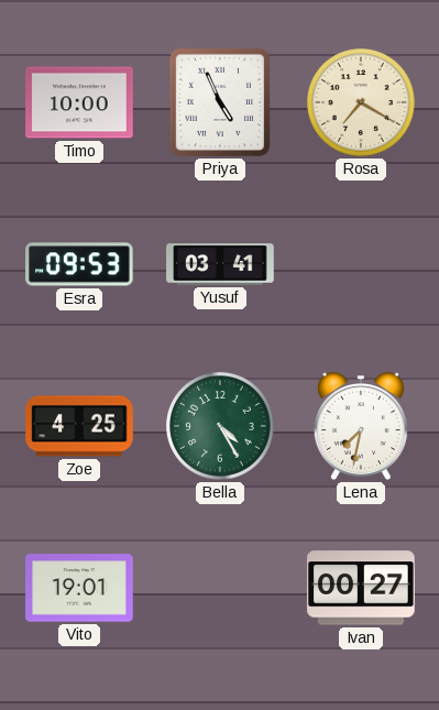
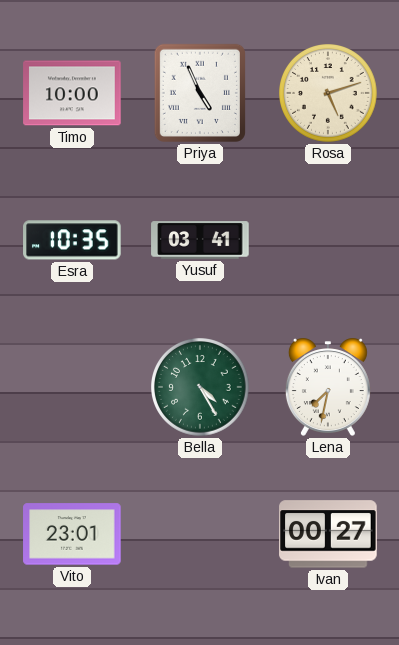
Rosa: 7:20 -> 5:12
Esra: 09:53 -> 10:35
Zoe: 4:25 -> none
Vito: 19:01 -> 23:01
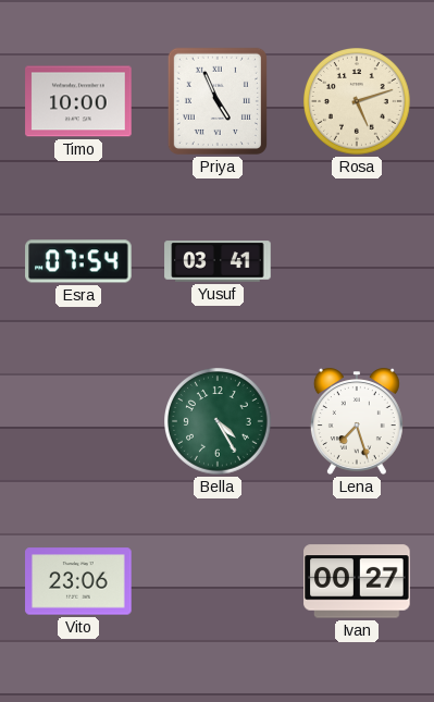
Esra: 10:35 -> 07:54
Lena: 7:32 -> 7:27
Vito: 23:01 -> 23:06
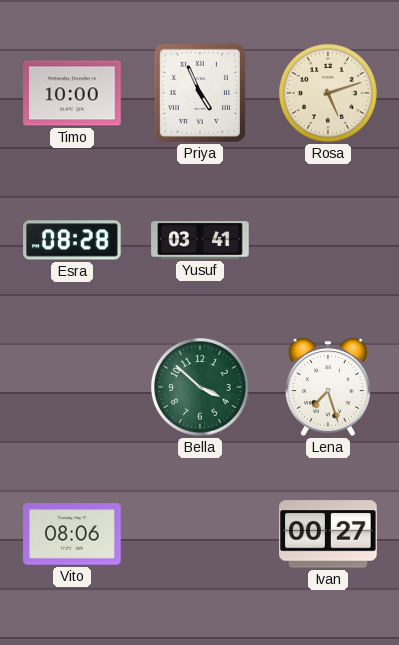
Esra: 07:54 -> 08:28
Bella: 4:25 -> 3:52
Vito: 23:06 -> 08:06
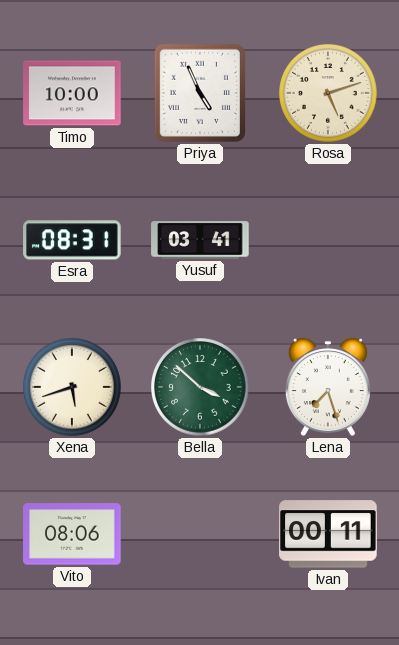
Esra: 08:28 -> 08:31
Xena: none -> 5:42
Ivan: 00:27 -> 00:11
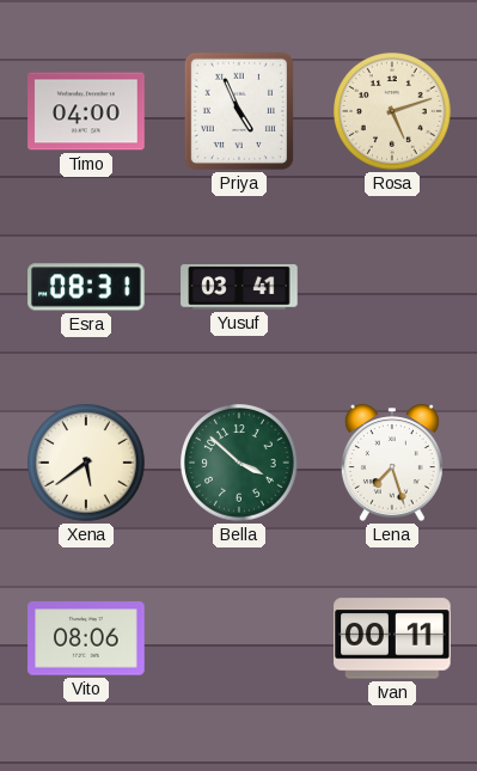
Timo: 10:00 -> 04:00
Xena: 5:42 -> 5:39
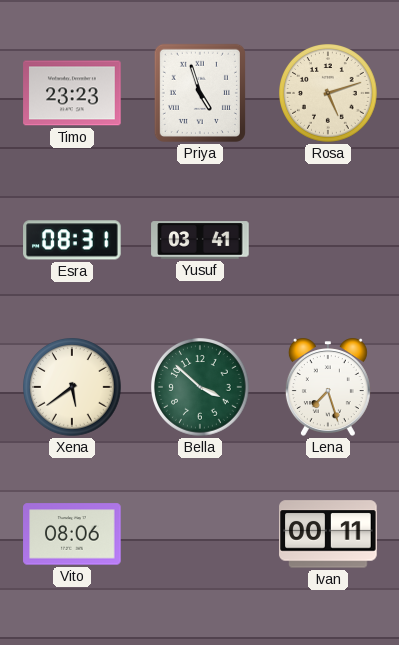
Timo: 04:00 -> 23:23
Priya: 4:56 -> 4:57
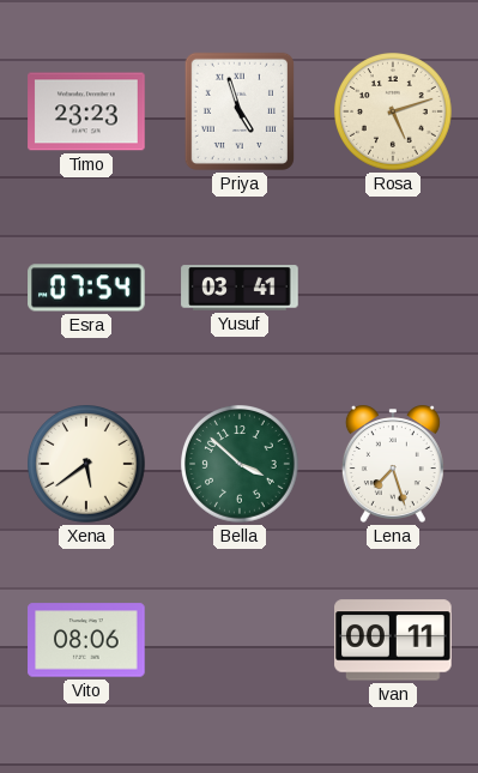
Esra: 08:31 -> 07:54
